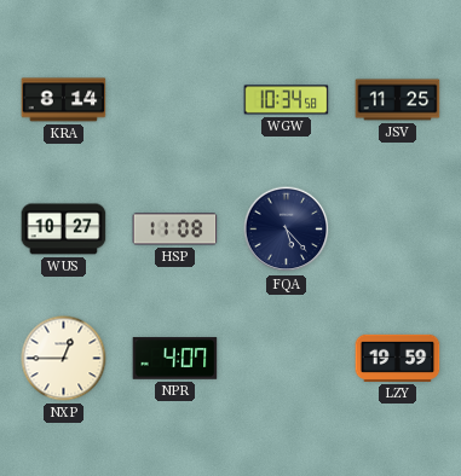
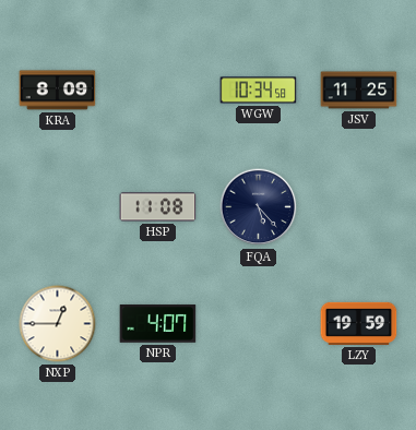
KRA: 8:14 -> 8:09
WUS: 10:27 -> none
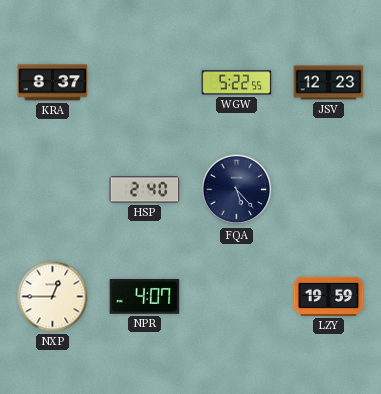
KRA: 8:09 -> 8:37
WGW: 10:34 -> 5:22
JSV: 11:25 -> 12:23
HSP: 11:08 -> 2:40
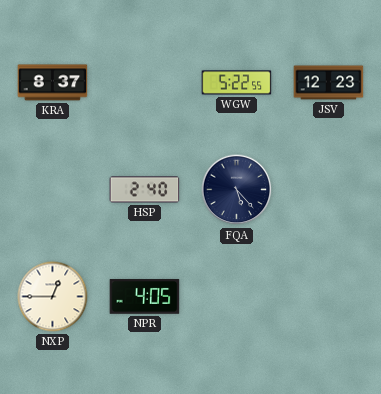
NPR: 4:07 -> 4:05
LZY: 19:59 -> none
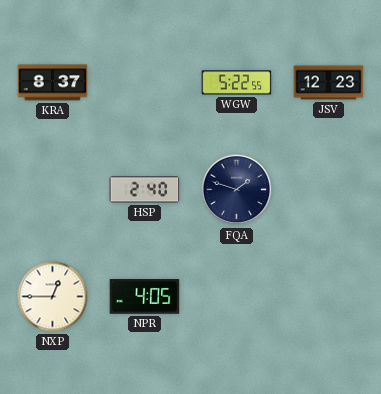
FQA: 5:23 -> 1:48
